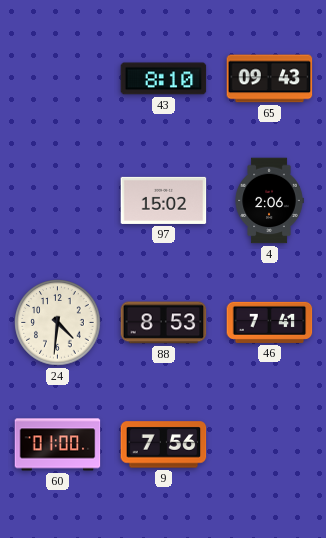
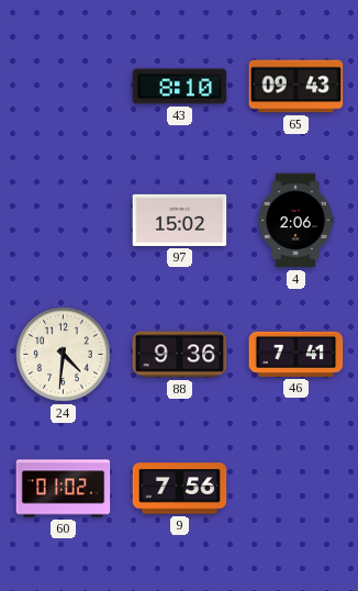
88: 8:53 -> 9:36
60: 01:00 -> 01:02
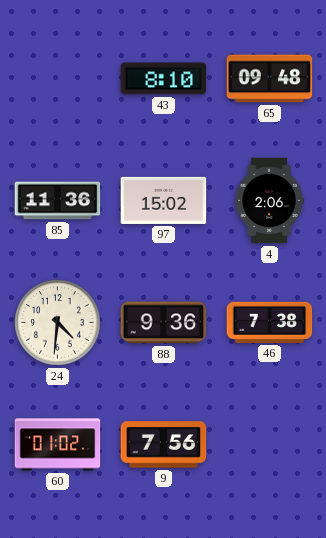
65: 09:43 -> 09:48
85: none -> 11:36
46: 7:41 -> 7:38
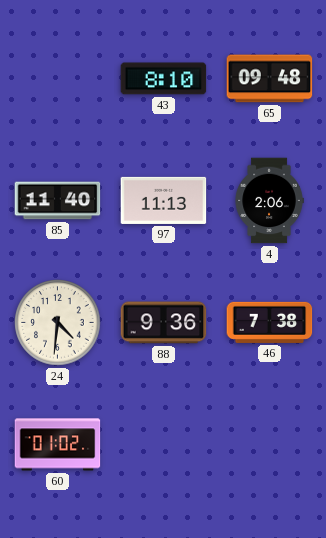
85: 11:36 -> 11:40
97: 15:02 -> 11:13
9: 7:56 -> none
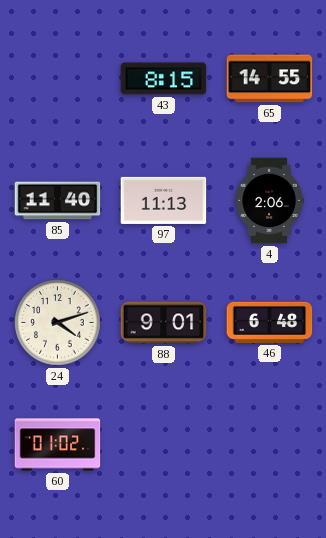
43: 8:10 -> 8:15
65: 09:48 -> 14:55
24: 4:31 -> 4:12
88: 9:36 -> 9:01
46: 7:38 -> 6:48
